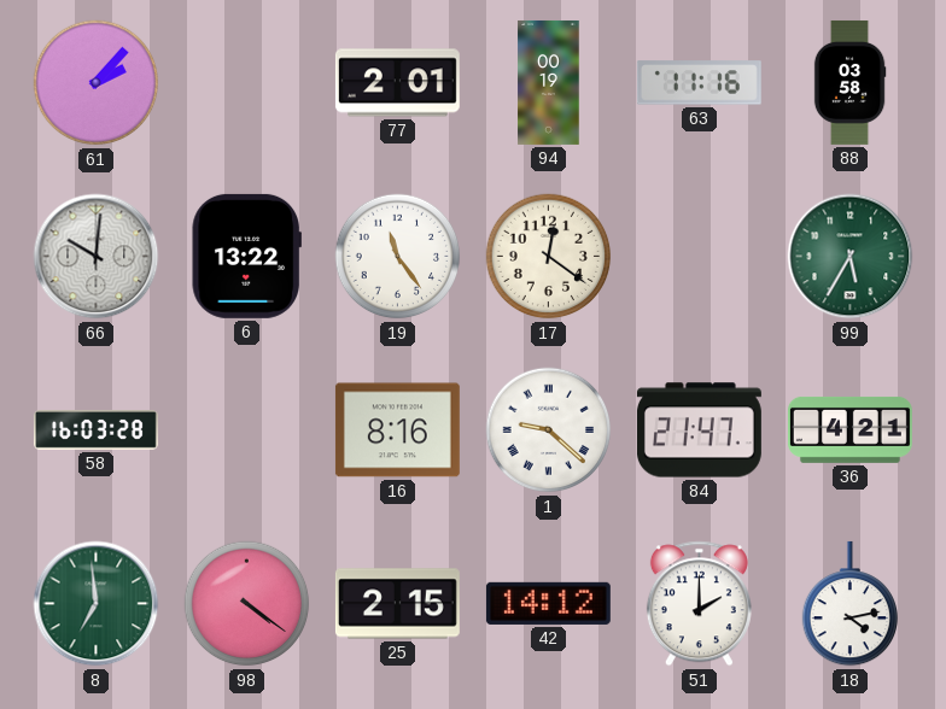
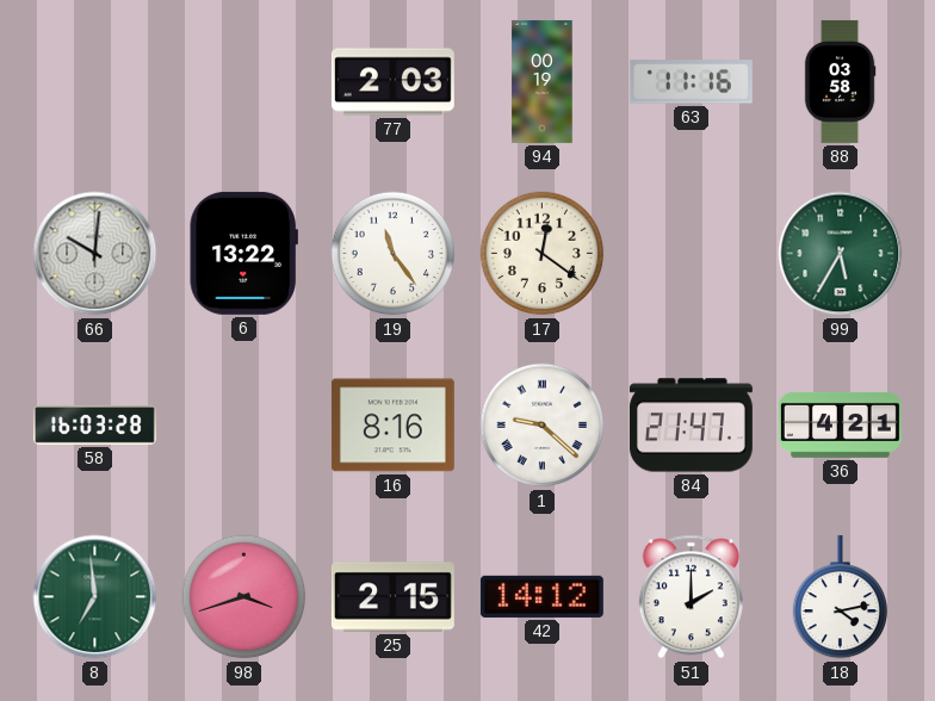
61: 2:07 -> none
77: 2:01 -> 2:03
98: 4:21 -> 3:42
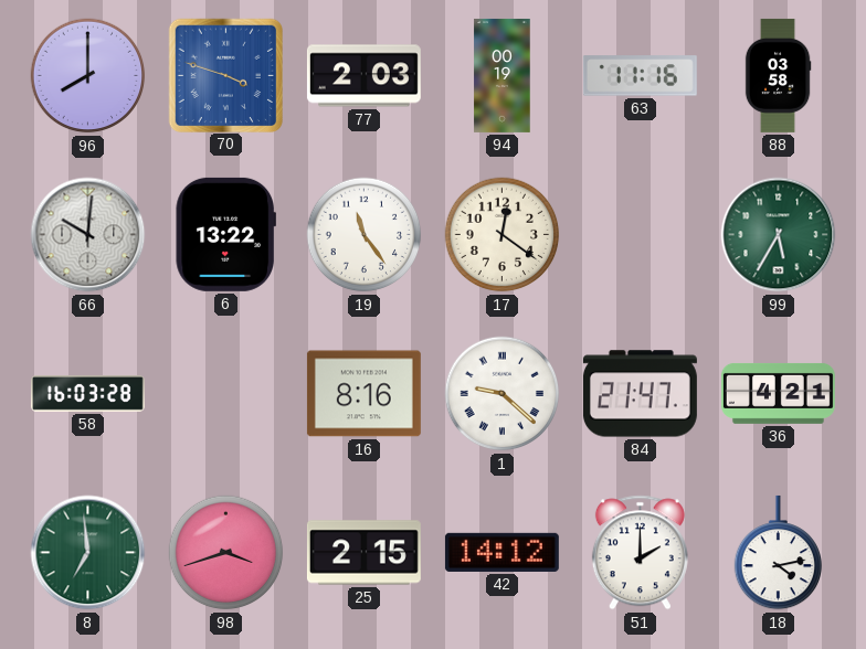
96: none -> 8:00
70: none -> 3:48
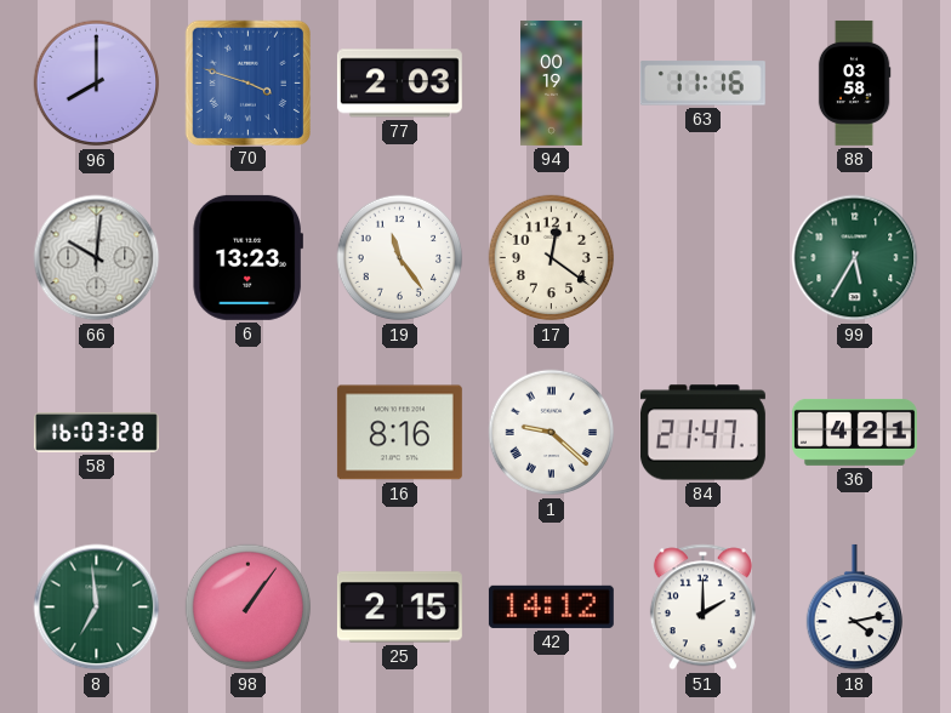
6: 13:22 -> 13:23
98: 3:42 -> 1:06
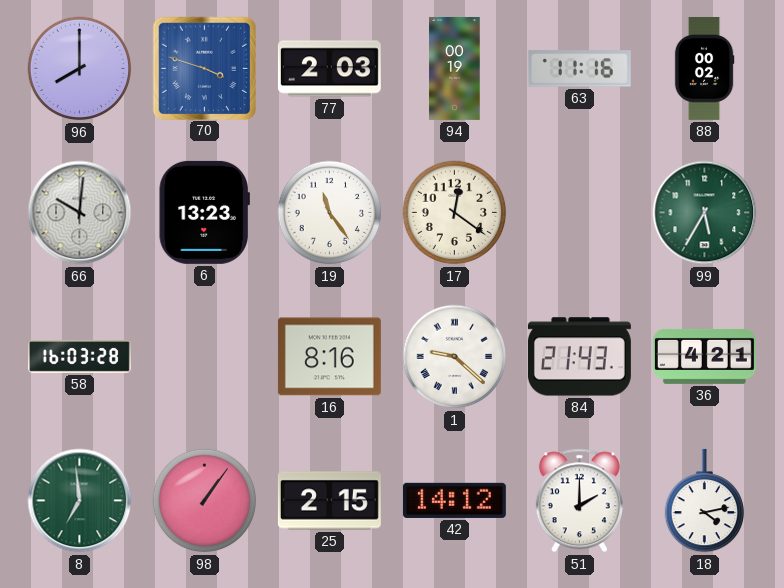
88: 03:58 -> 00:02
84: 21:47 -> 21:43
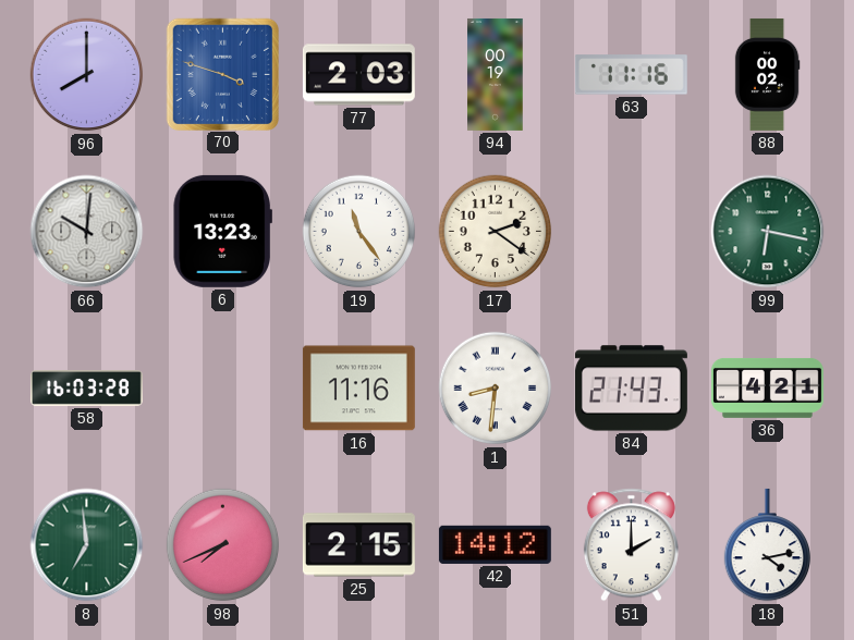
17: 12:21 -> 2:21
99: 5:35 -> 6:17
16: 8:16 -> 11:16
1: 9:22 -> 8:31
98: 1:06 -> 7:41
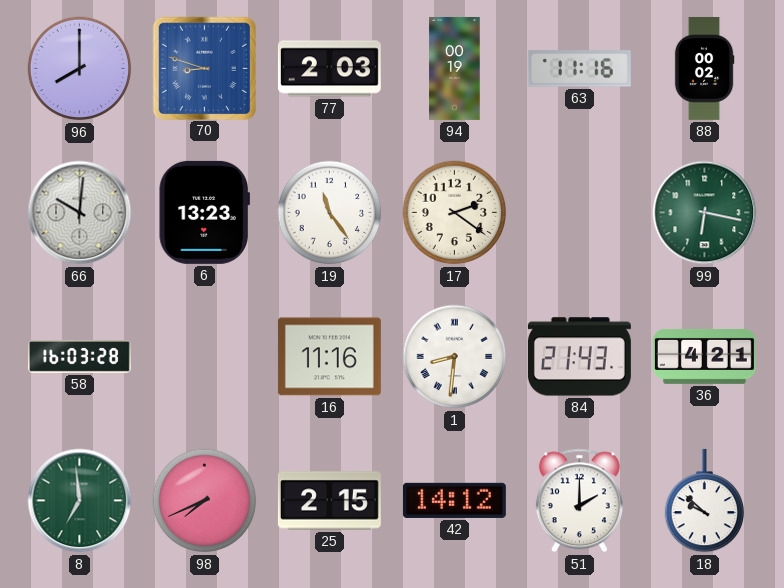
70: 3:48 -> 8:48
18: 4:13 -> 9:52
